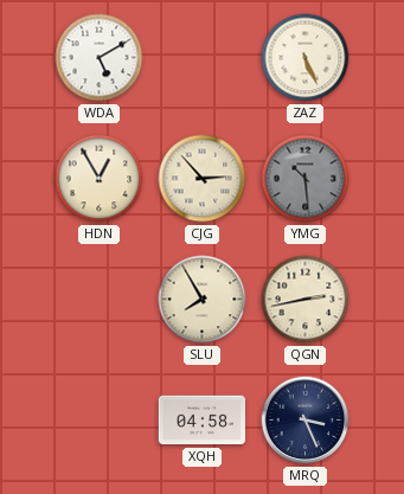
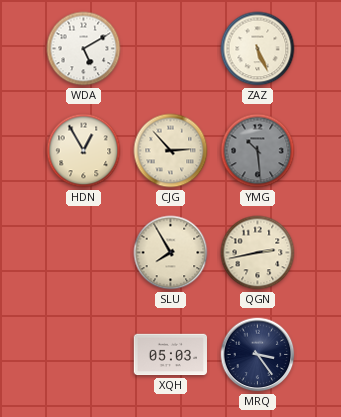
XQH: 04:58 -> 05:03
MRQ: 3:26 -> 3:24
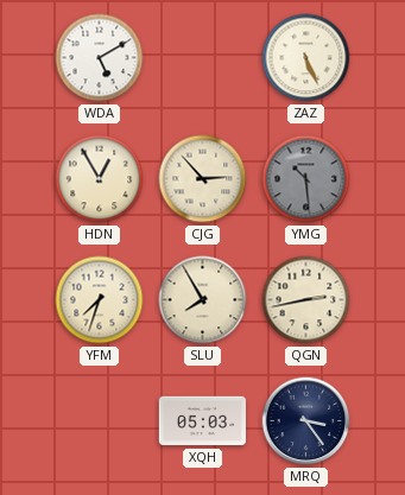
YFM: none -> 7:33
